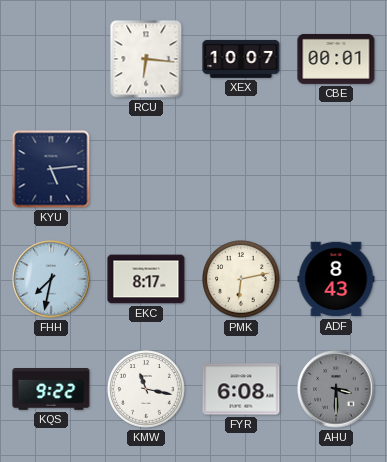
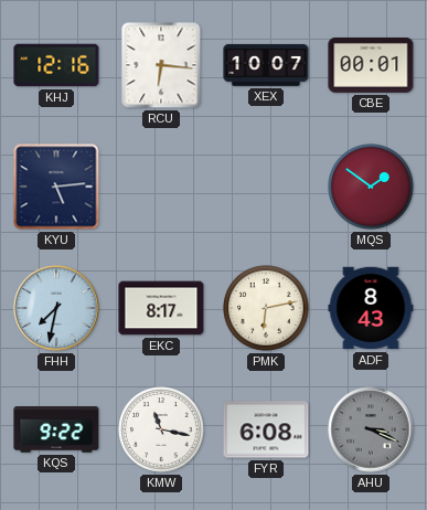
KHJ: none -> 12:16
MQS: none -> 1:51
AHU: 3:30 -> 3:19
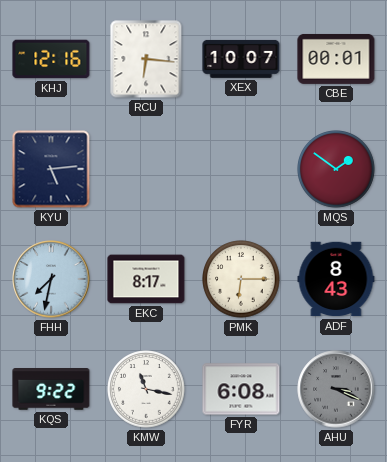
PMK: 6:13 -> 6:15
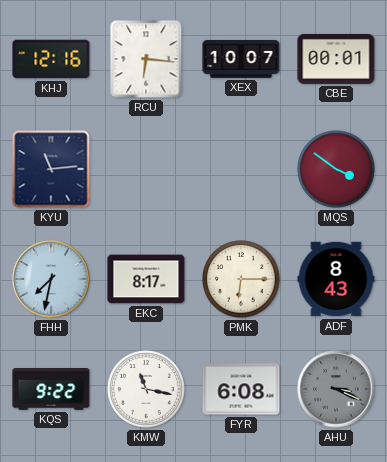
KYU: 5:14 -> 11:14
MQS: 1:51 -> 3:51
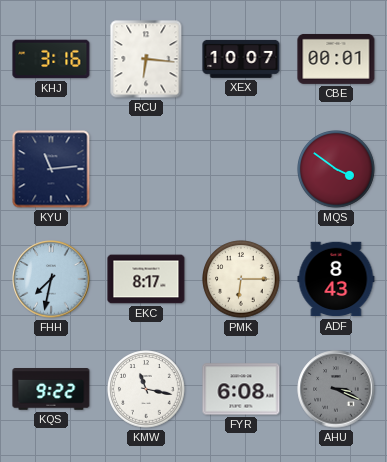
KHJ: 12:16 -> 3:16
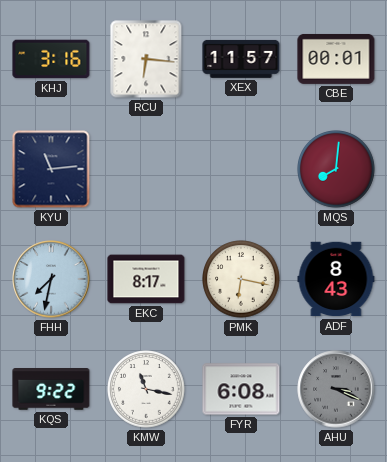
XEX: 10:07 -> 11:57
MQS: 3:51 -> 8:01
PMK: 6:15 -> 6:17
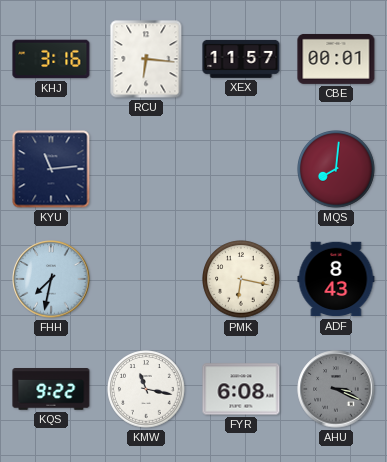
EKC: 8:17 -> none
